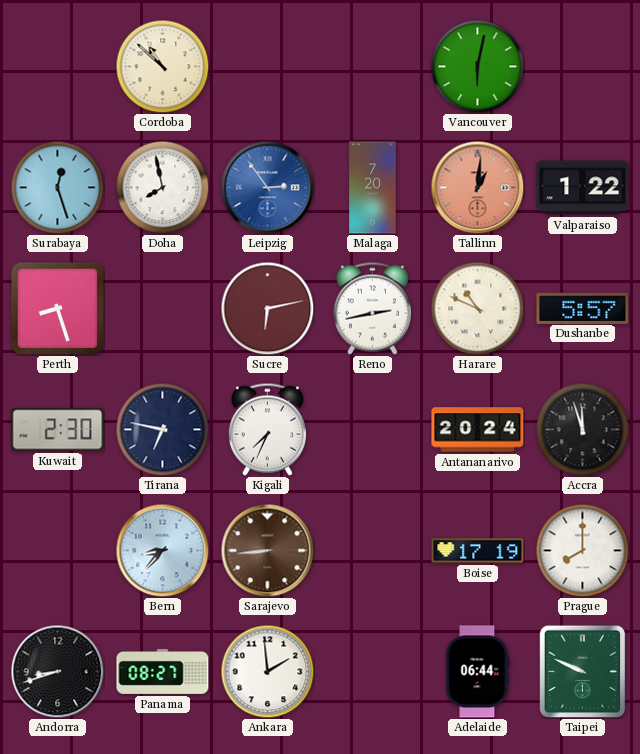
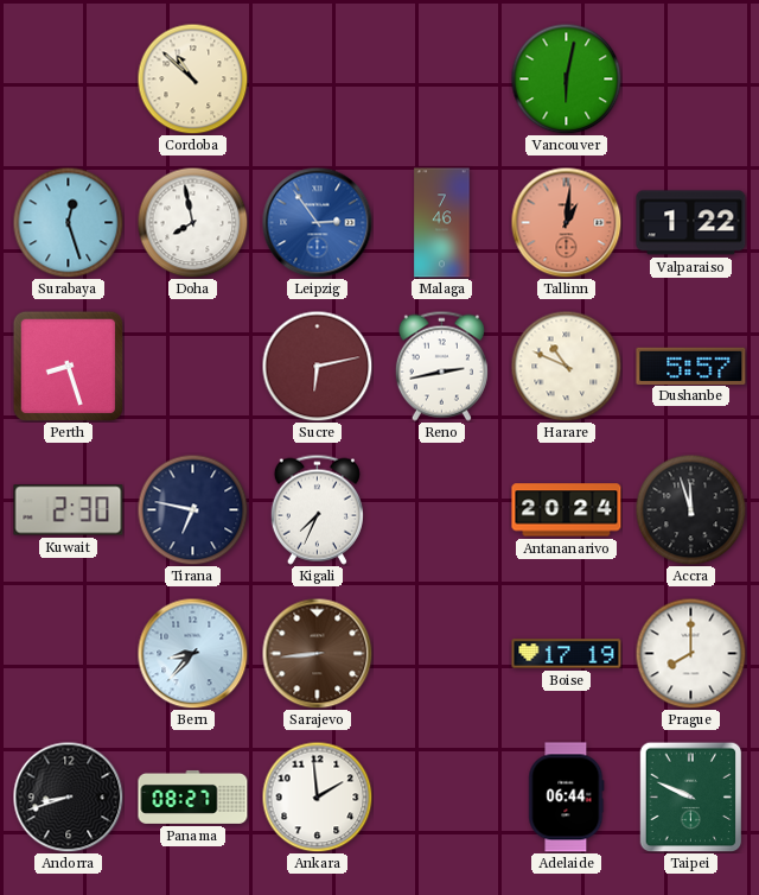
Malaga: 7:20 -> 7:46
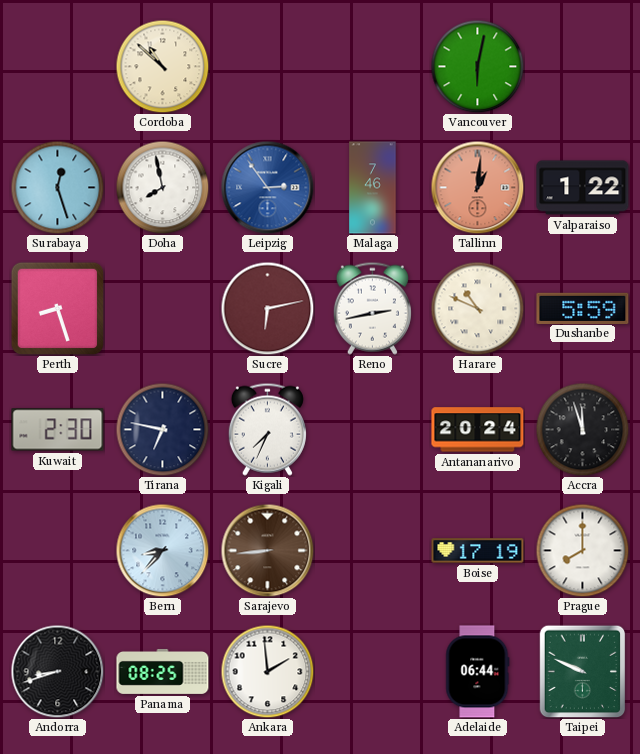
Dushanbe: 5:57 -> 5:59
Panama: 08:27 -> 08:25
